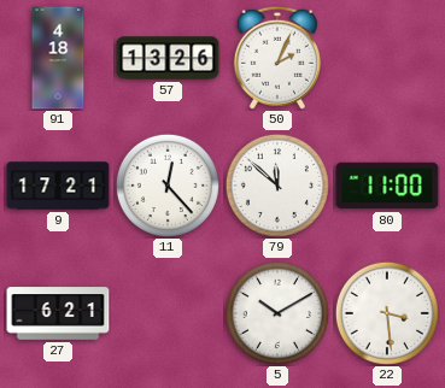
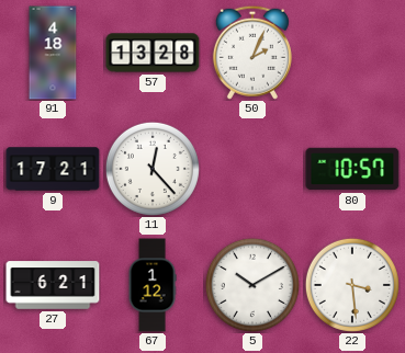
57: 13:26 -> 13:28
79: 11:52 -> none
80: 11:00 -> 10:57
67: none -> 1:12
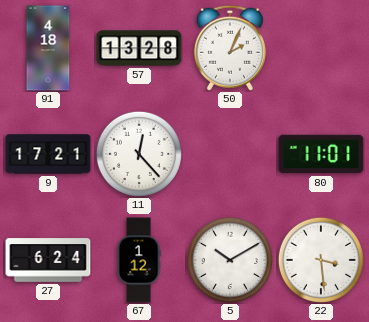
80: 10:57 -> 11:01
27: 6:21 -> 6:24
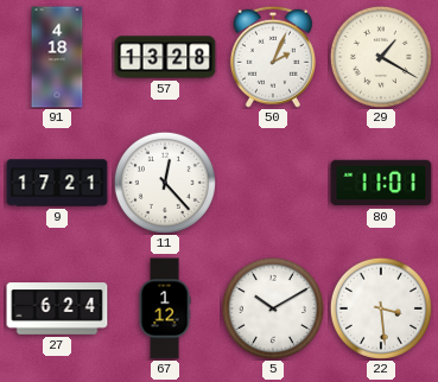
29: none -> 1:20
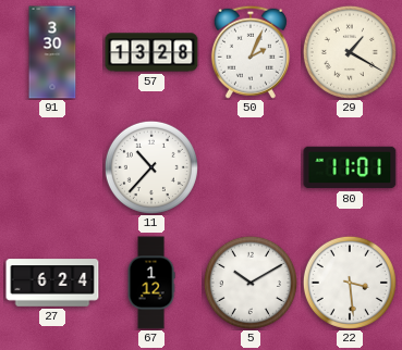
91: 4:18 -> 3:30
9: 17:21 -> none
11: 12:23 -> 10:37
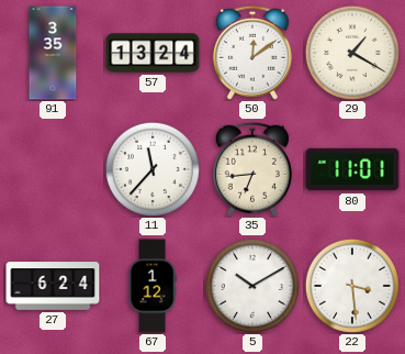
91: 3:30 -> 3:35
57: 13:28 -> 13:24
50: 2:04 -> 12:09
11: 10:37 -> 11:37
35: none -> 6:44
